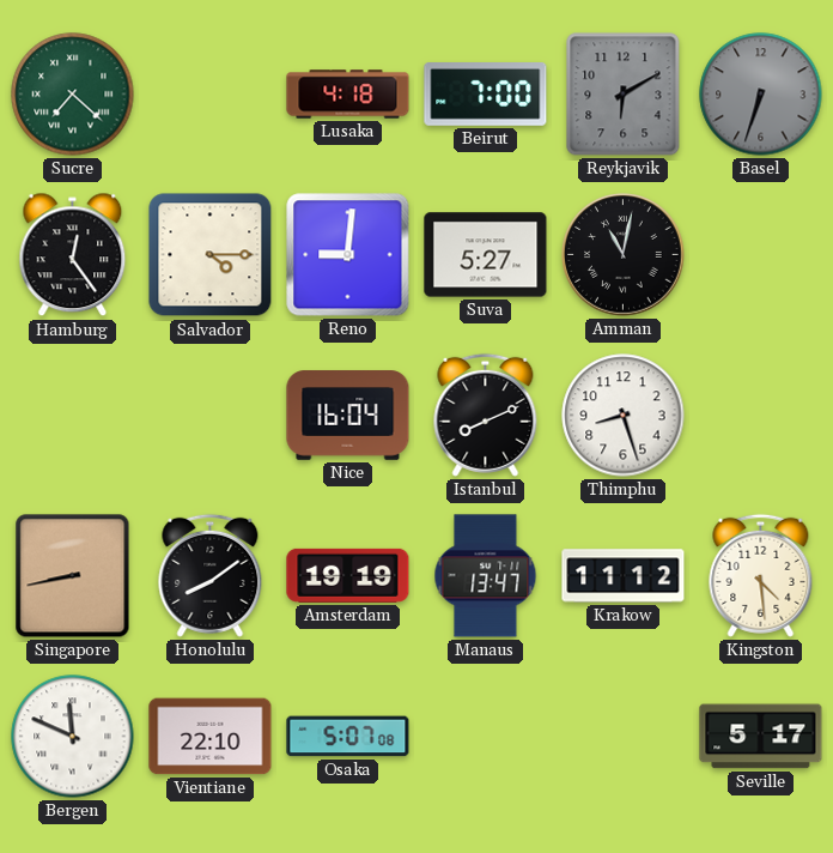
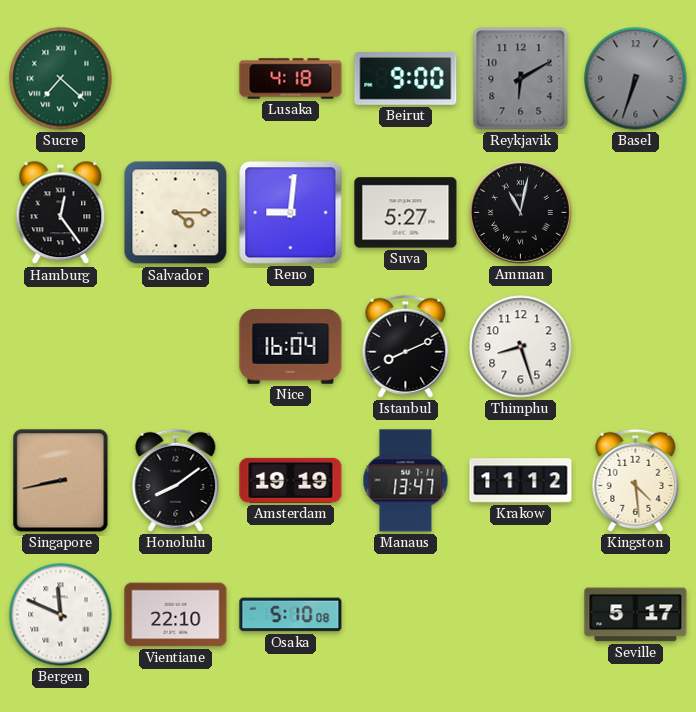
Beirut: 7:00 -> 9:00
Osaka: 5:07 -> 5:10
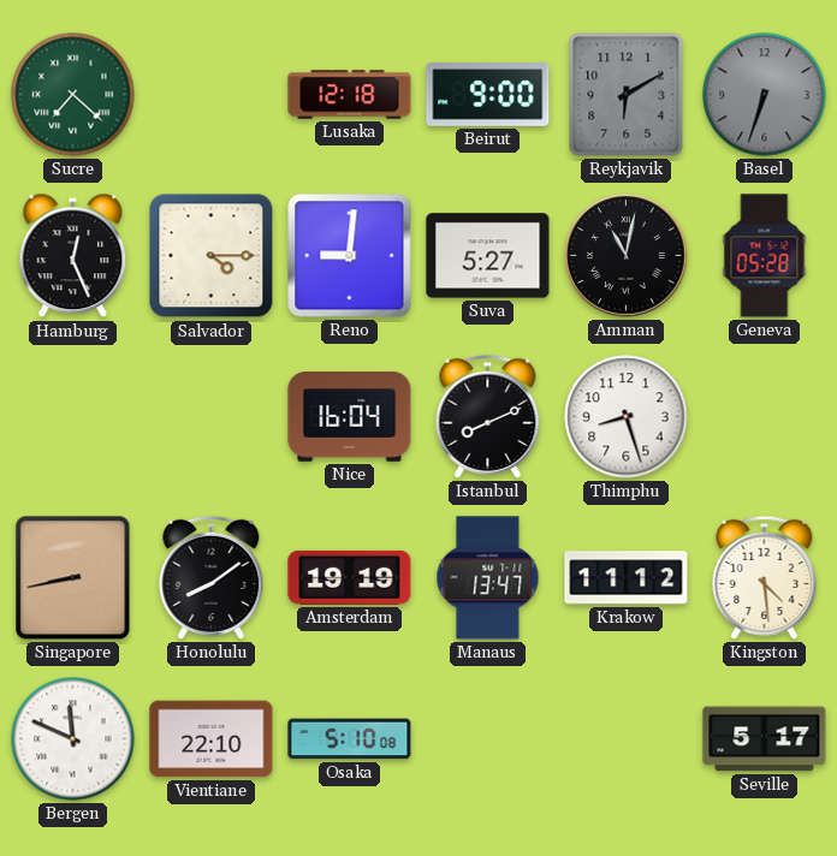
Lusaka: 4:18 -> 12:18
Hamburg: 12:24 -> 12:26
Geneva: none -> 05:28
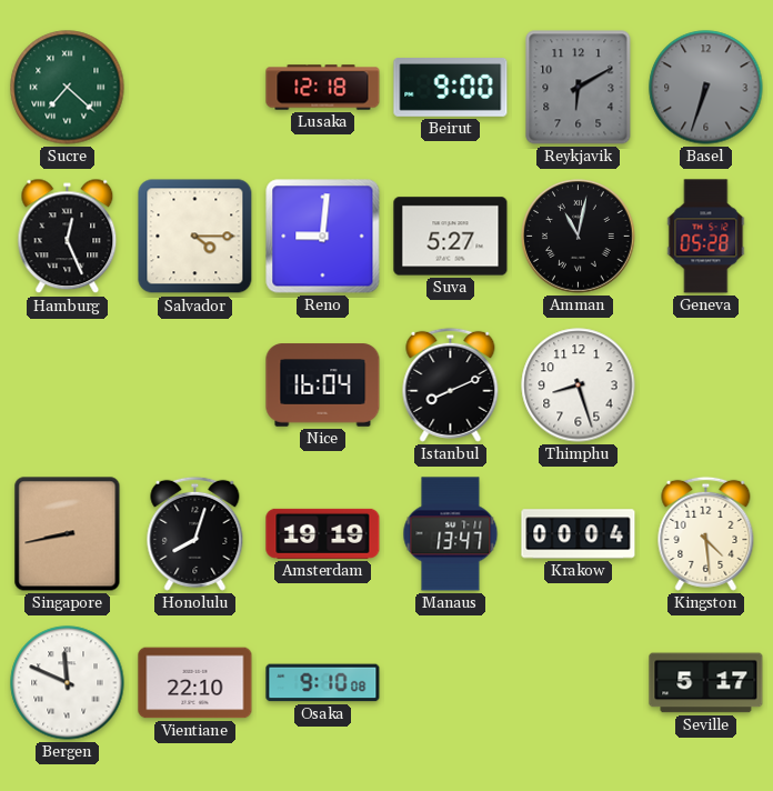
Honolulu: 8:09 -> 8:03
Krakow: 11:12 -> 00:04
Osaka: 5:10 -> 9:10
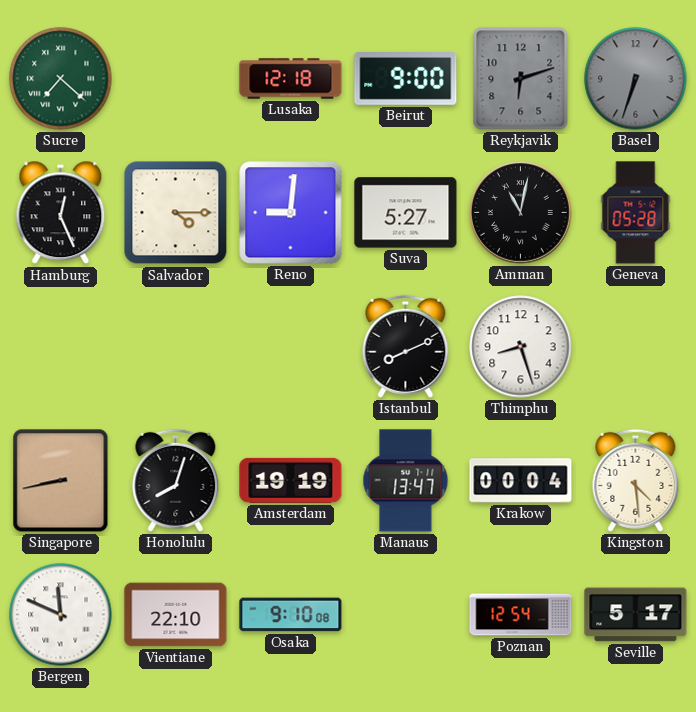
Reykjavik: 6:10 -> 6:12
Nice: 16:04 -> none
Poznan: none -> 12:54
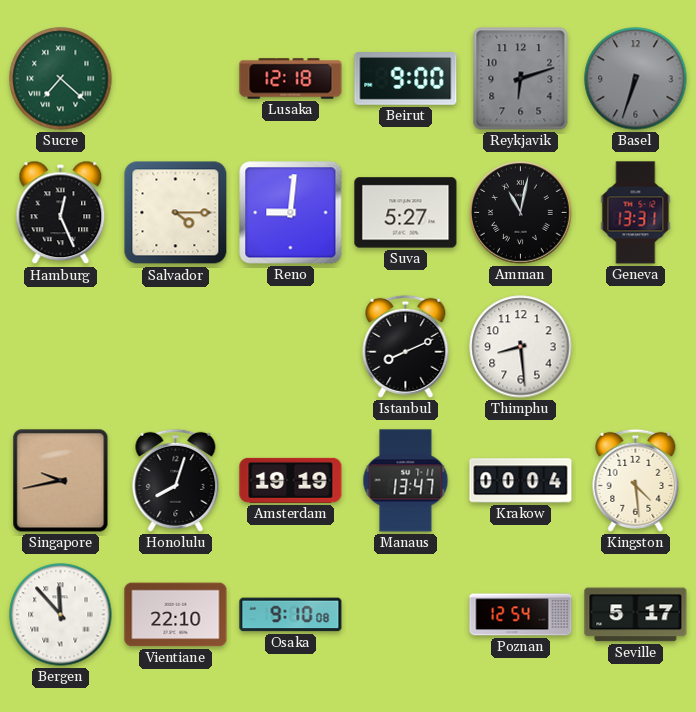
Geneva: 05:28 -> 13:31
Thimphu: 8:27 -> 8:29
Singapore: 8:43 -> 9:43
Bergen: 11:49 -> 11:53
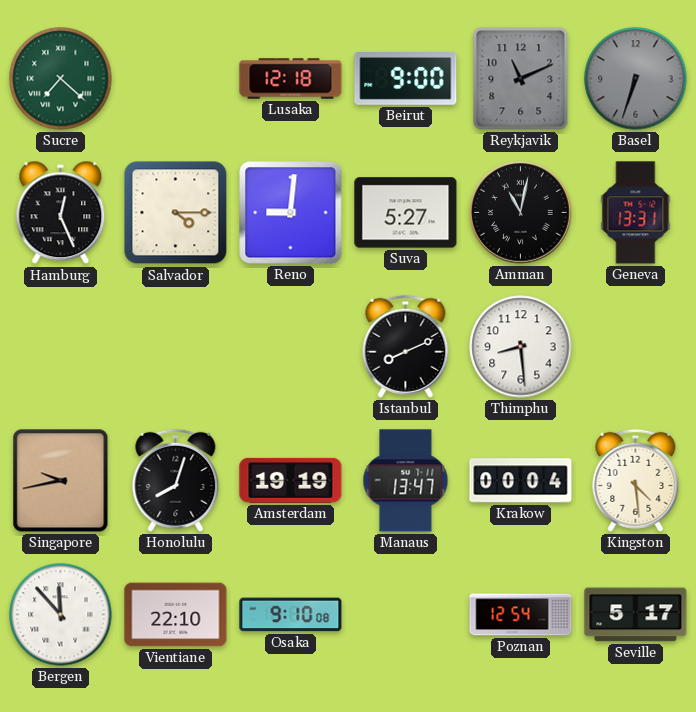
Reykjavik: 6:12 -> 11:11
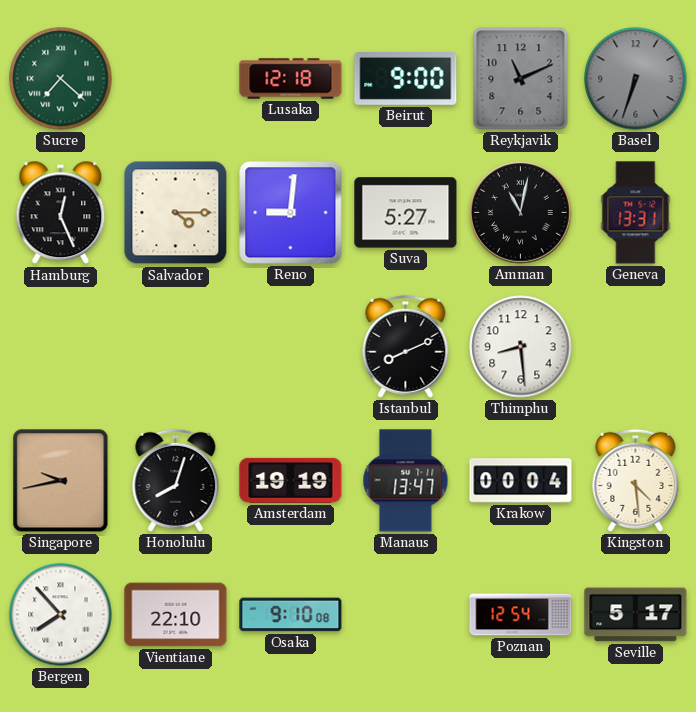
Bergen: 11:53 -> 7:53
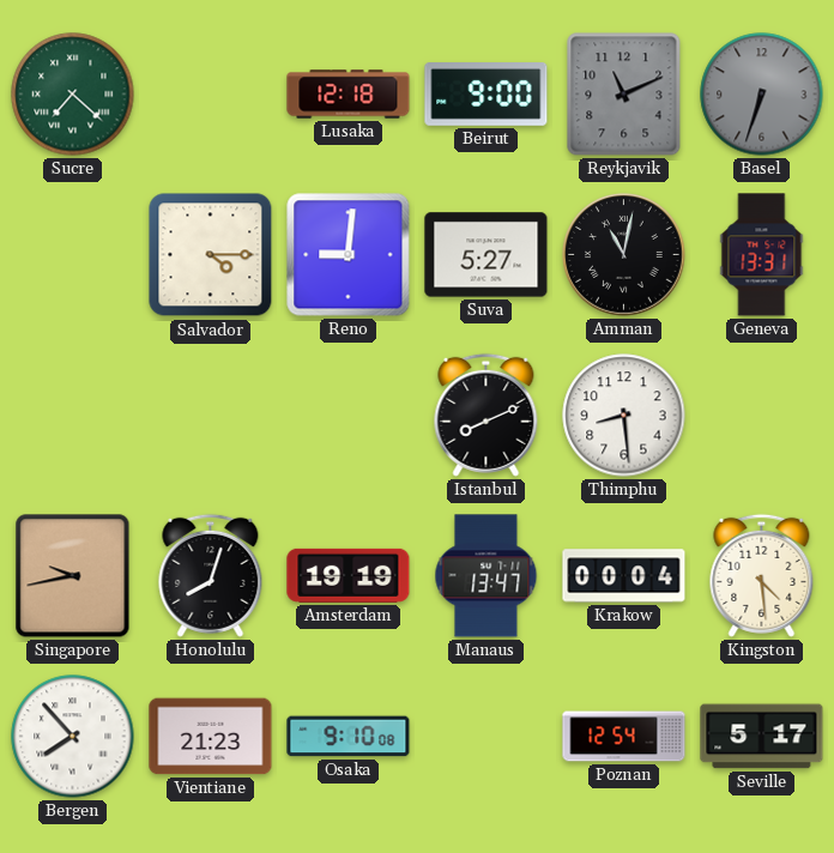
Hamburg: 12:26 -> none
Vientiane: 22:10 -> 21:23
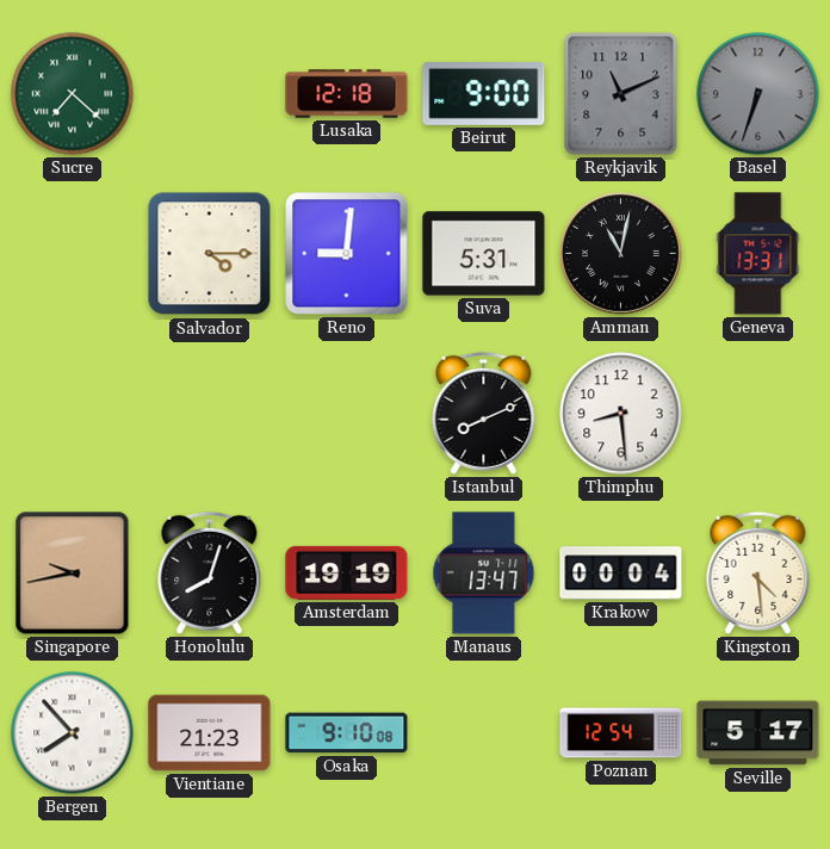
Suva: 5:27 -> 5:31
